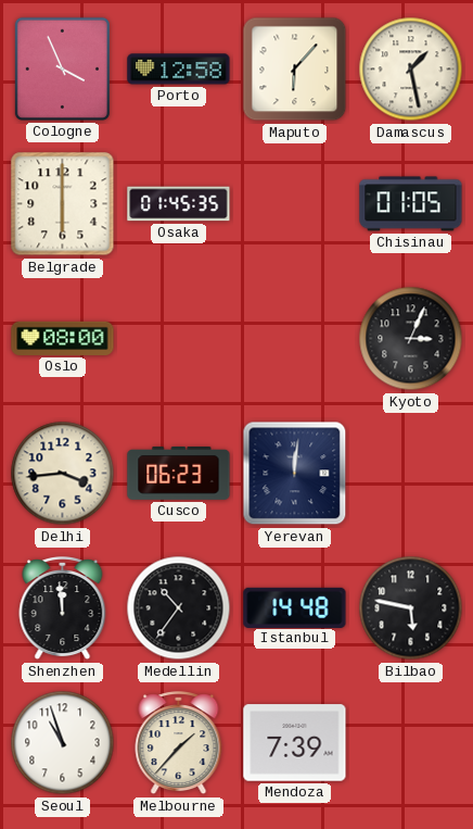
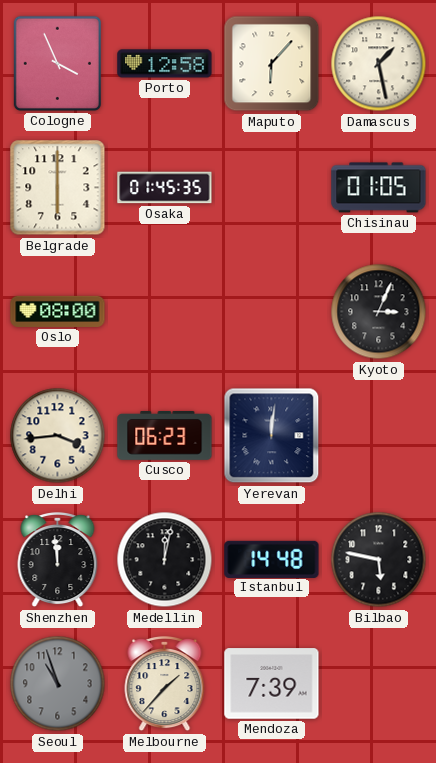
Medellin: 10:36 -> 12:02
Seoul dial: white -> grey
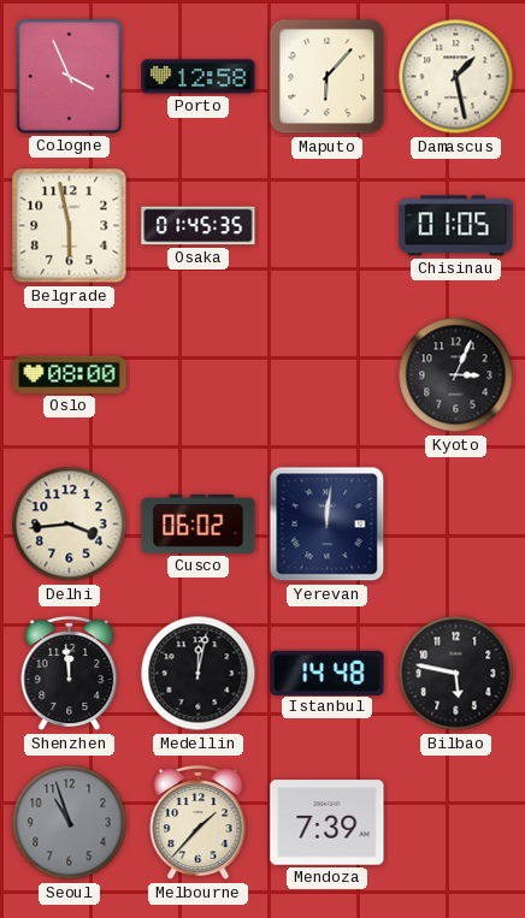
Belgrade: 6:00 -> 5:58
Cusco: 06:23 -> 06:02
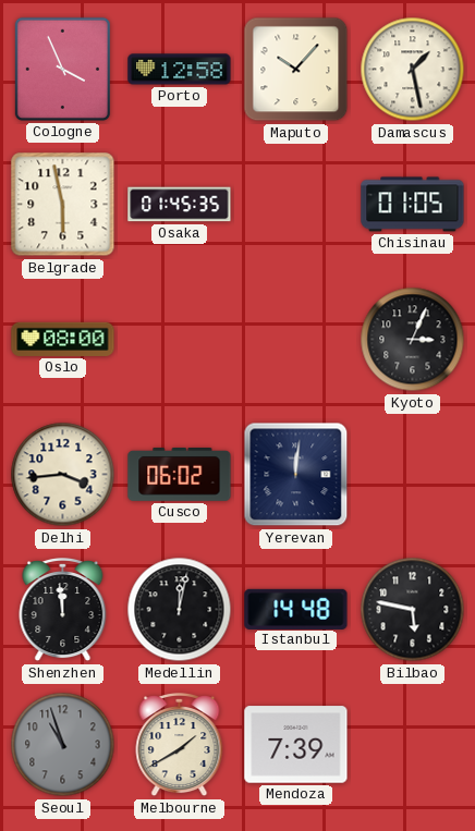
Maputo: 6:07 -> 10:07
Melbourne: 1:37 -> 1:40
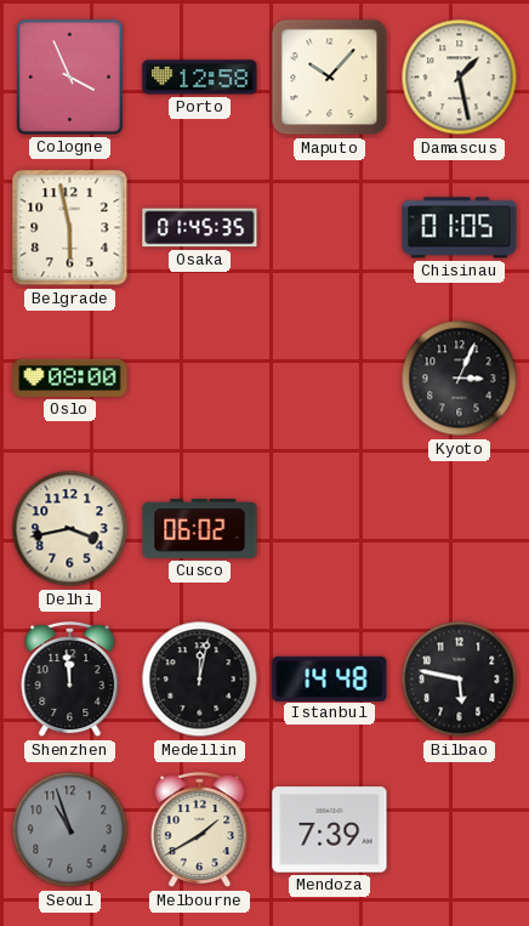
Delhi: 3:44 -> 3:43
Yerevan: 12:01 -> none
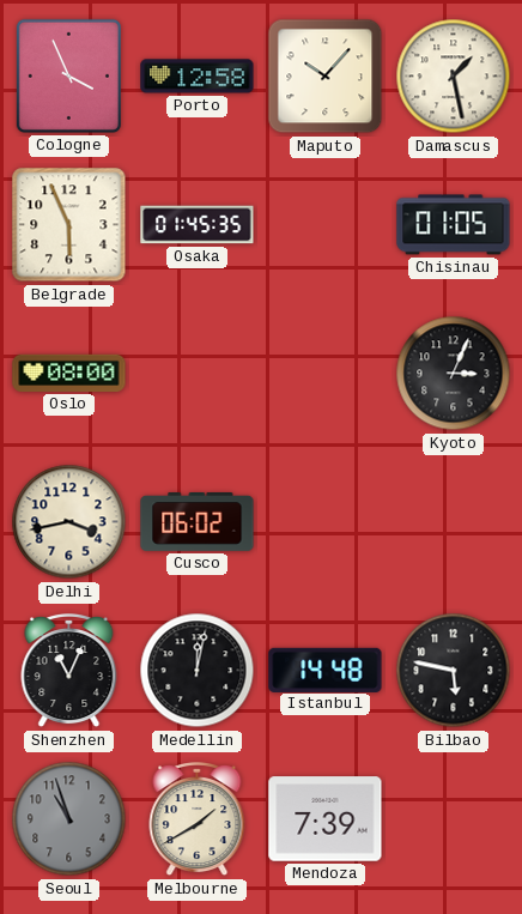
Belgrade: 5:58 -> 5:56
Shenzhen: 11:59 -> 11:04
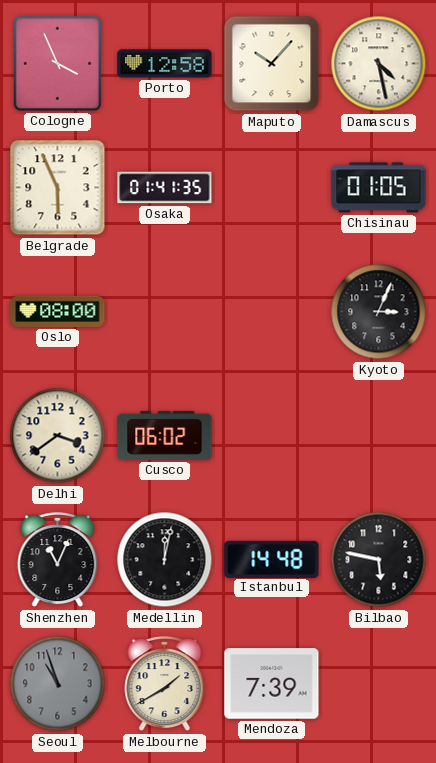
Damascus: 1:28 -> 4:28
Osaka: 01:45 -> 01:41
Delhi: 3:43 -> 3:39
